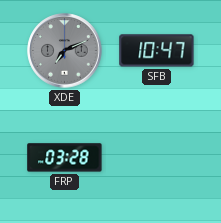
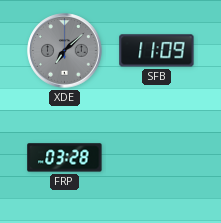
XDE: 7:11 -> 7:08
SFB: 10:47 -> 11:09
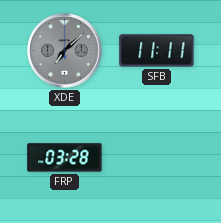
SFB: 11:09 -> 11:11
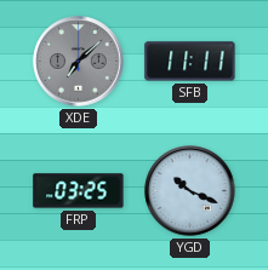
FRP: 03:28 -> 03:25
YGD: none -> 10:19
